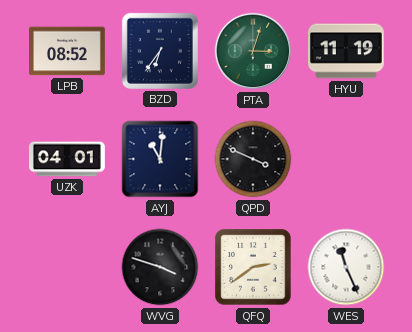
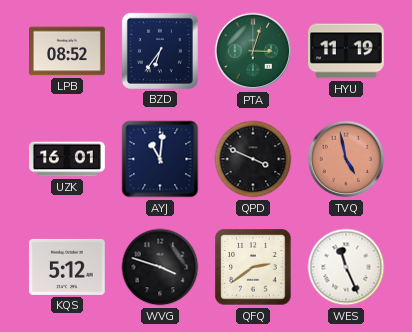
UZK: 04:01 -> 16:01
TVQ: none -> 4:58
KQS: none -> 5:12
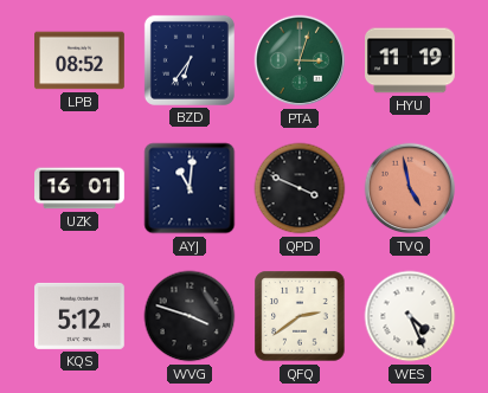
WES: 11:26 -> 4:26
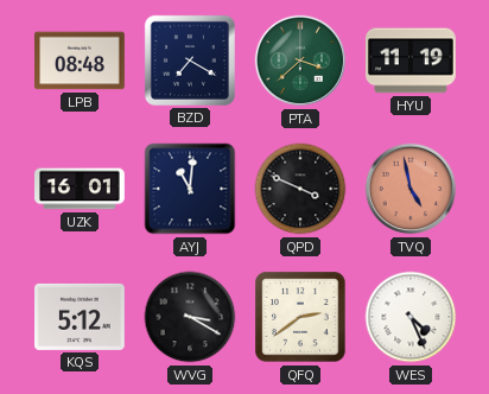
LPB: 08:52 -> 08:48
BZD: 6:36 -> 7:20
PTA: 3:03 -> 3:38
WVG: 3:48 -> 3:20
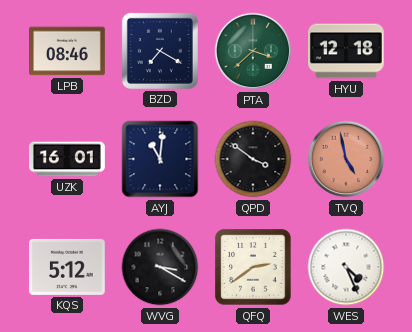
LPB: 08:48 -> 08:46
HYU: 11:19 -> 12:18
QPD: 3:49 -> 3:51
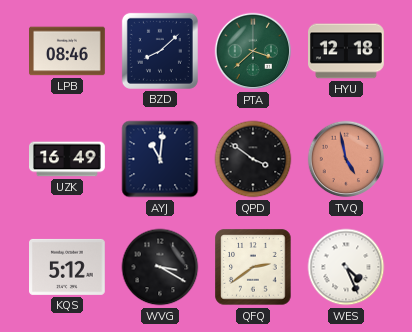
BZD: 7:20 -> 8:08
UZK: 16:01 -> 16:49
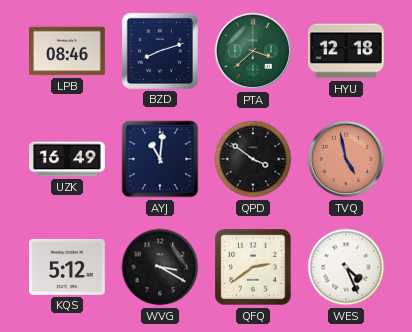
BZD: 8:08 -> 8:12
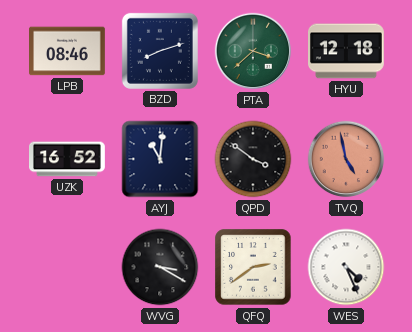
UZK: 16:49 -> 16:52
KQS: 5:12 -> none
